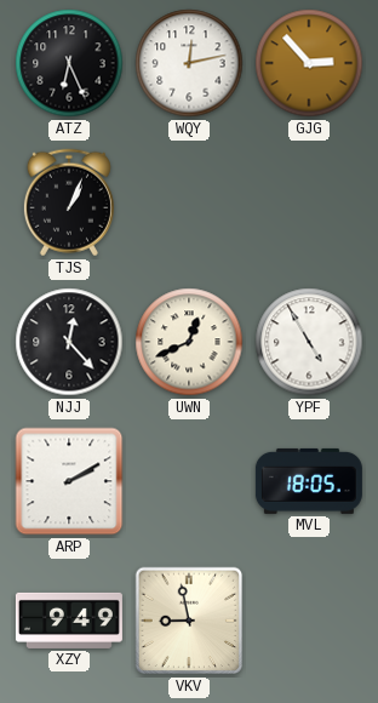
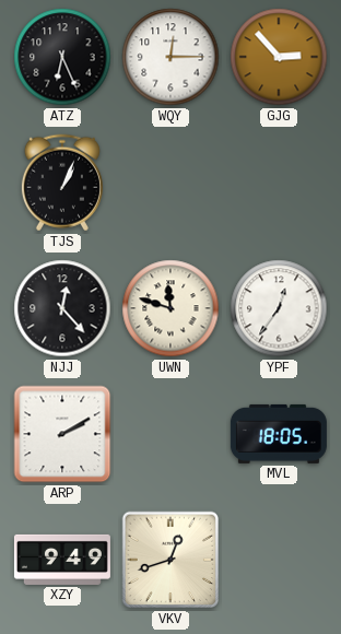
WQY: 12:13 -> 12:15
UWN: 12:41 -> 11:48
YPF: 4:55 -> 12:36
VKV: 8:58 -> 12:42
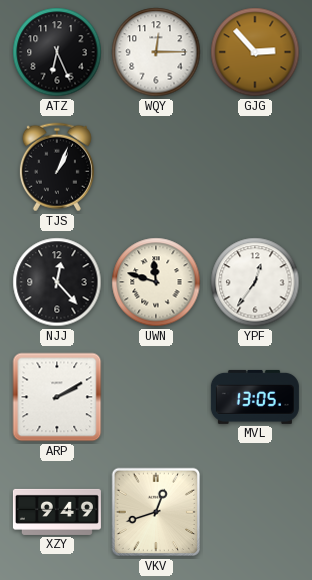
MVL: 18:05 -> 13:05
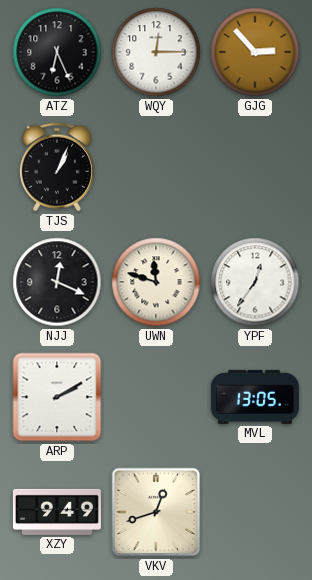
NJJ: 12:23 -> 12:19
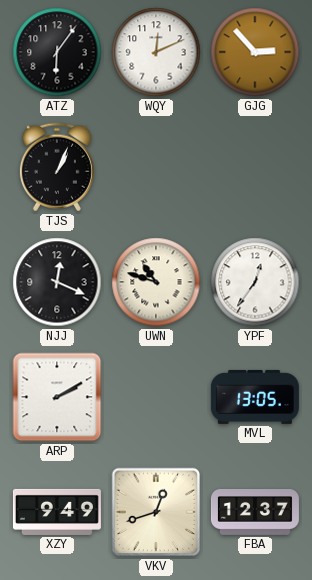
ATZ: 6:26 -> 6:06
WQY: 12:15 -> 12:11
UWN: 11:48 -> 10:48
FBA: none -> 12:37
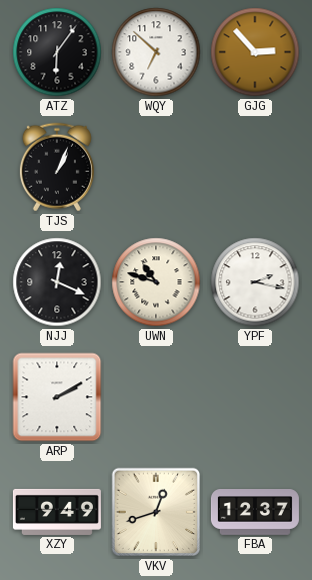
WQY: 12:11 -> 6:52
YPF: 12:36 -> 2:17
MVL: 13:05 -> none
